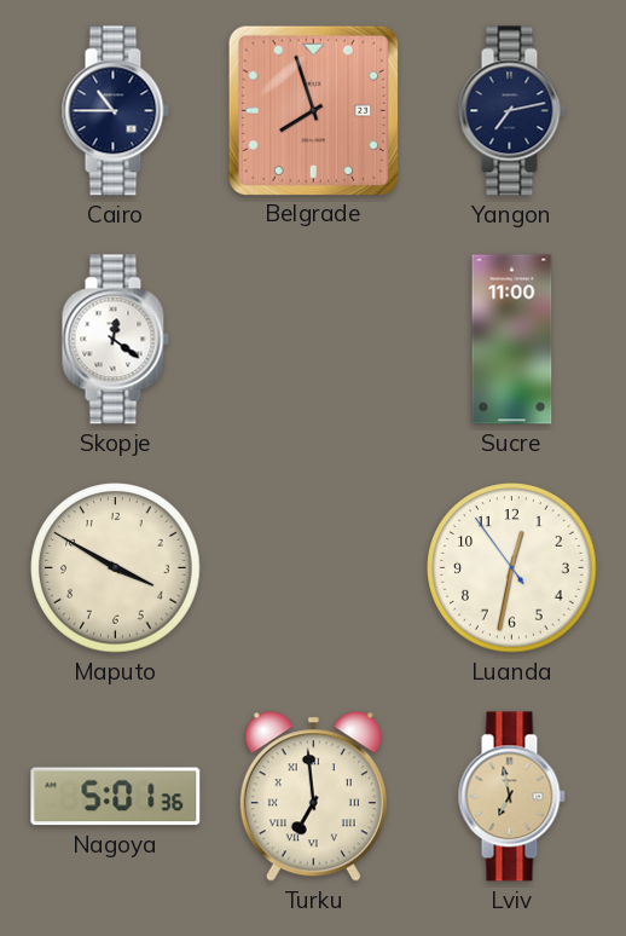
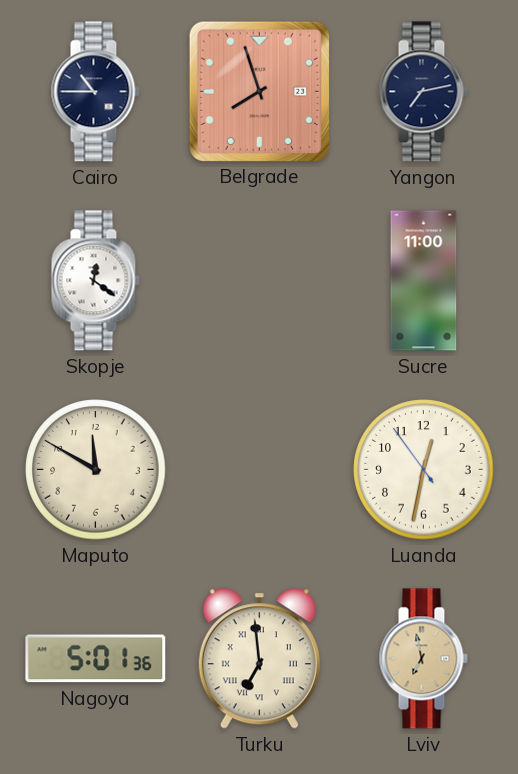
Maputo: 3:50 -> 11:50
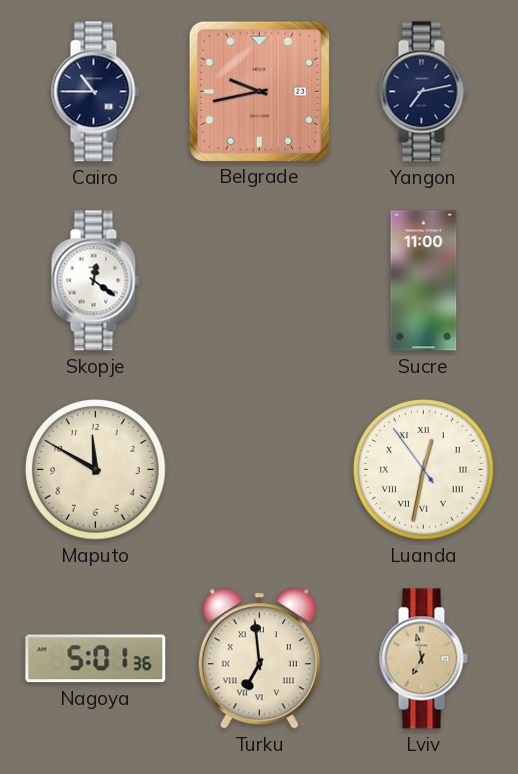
Belgrade: 7:57 -> 9:43
Luanda numerals: Arabic -> Roman
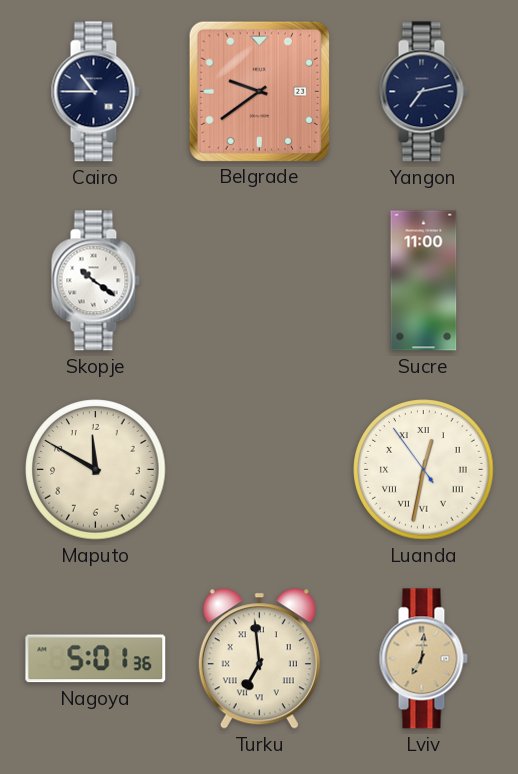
Belgrade: 9:43 -> 9:39
Skopje: 12:21 -> 10:21
Lviv: 6:58 -> 7:01
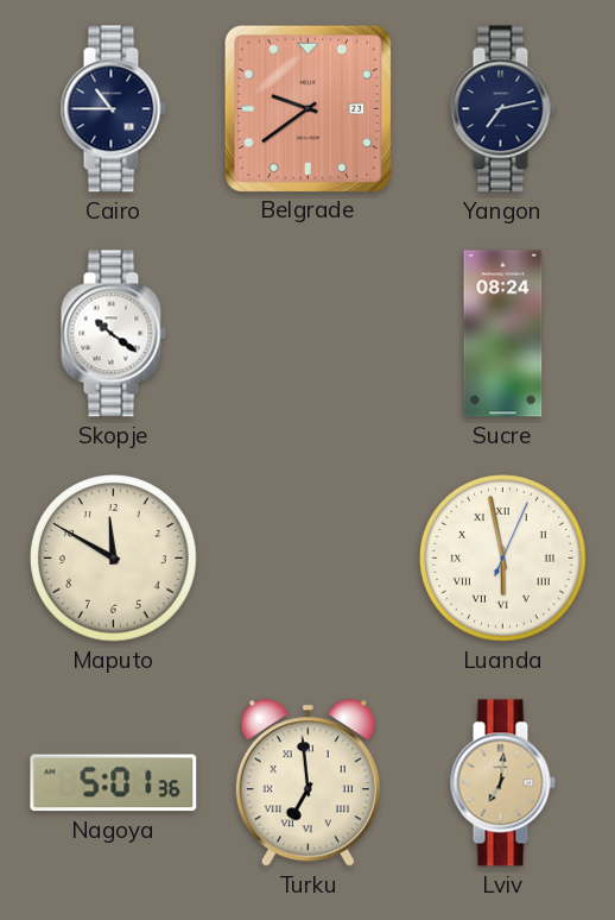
Sucre: 11:00 -> 08:24
Luanda: 12:31 -> 5:58
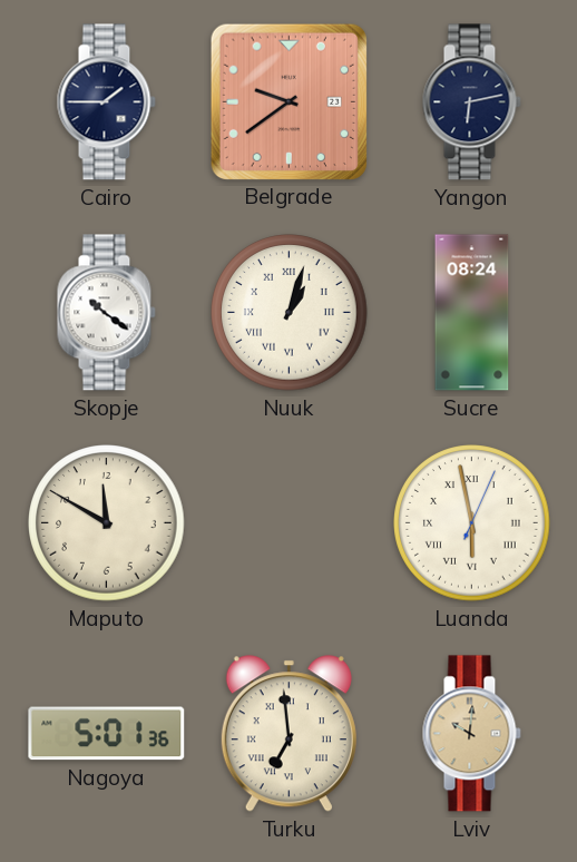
Cairo: 10:45 -> 1:45
Yangon: 7:13 -> 6:13
Nuuk: none -> 1:03
Lviv: 7:01 -> 10:01
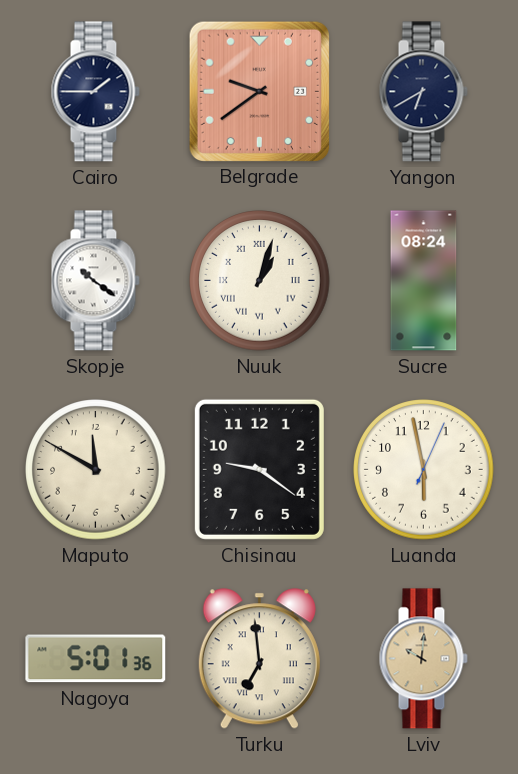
Yangon: 6:13 -> 6:40
Chisinau: none -> 9:21
Luanda numerals: Roman -> Arabic
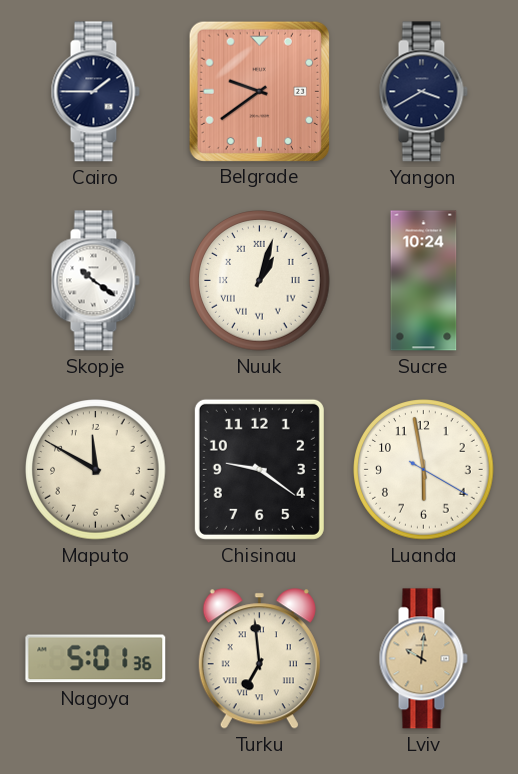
Yangon: 6:40 -> 3:40
Sucre: 08:24 -> 10:24
Luanda: 5:58:04 -> 5:58:20
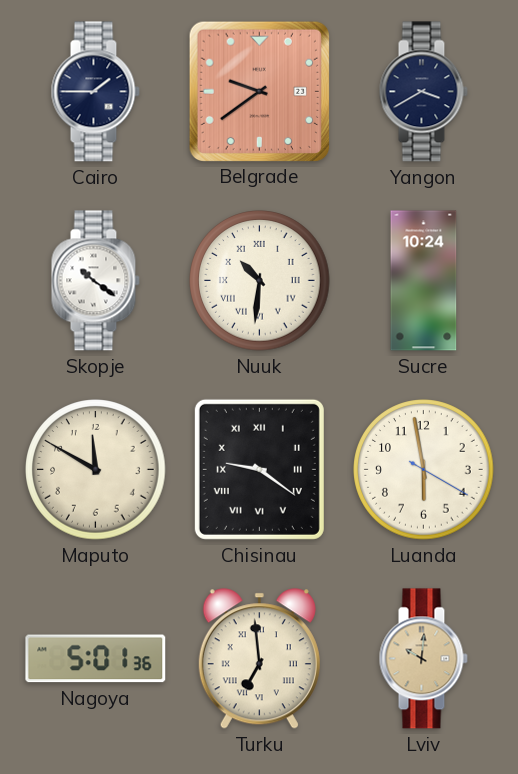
Nuuk: 1:03 -> 10:31
Chisinau numerals: Arabic -> Roman
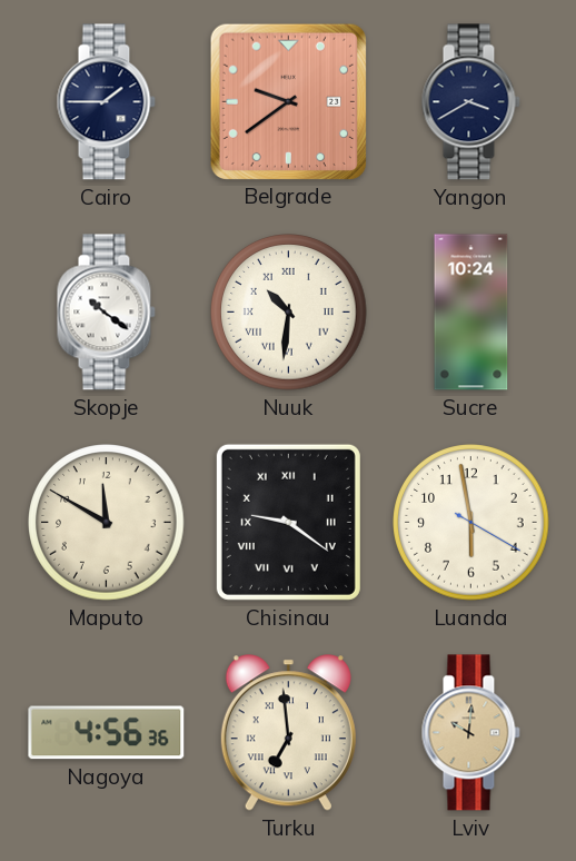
Nagoya: 5:01 -> 4:56
